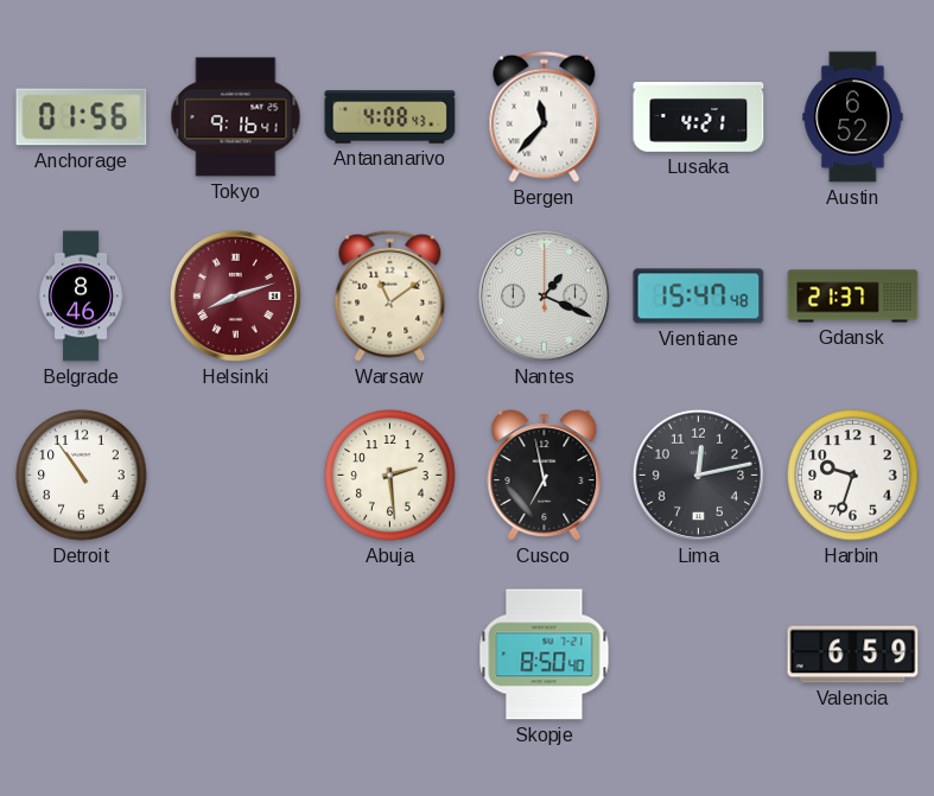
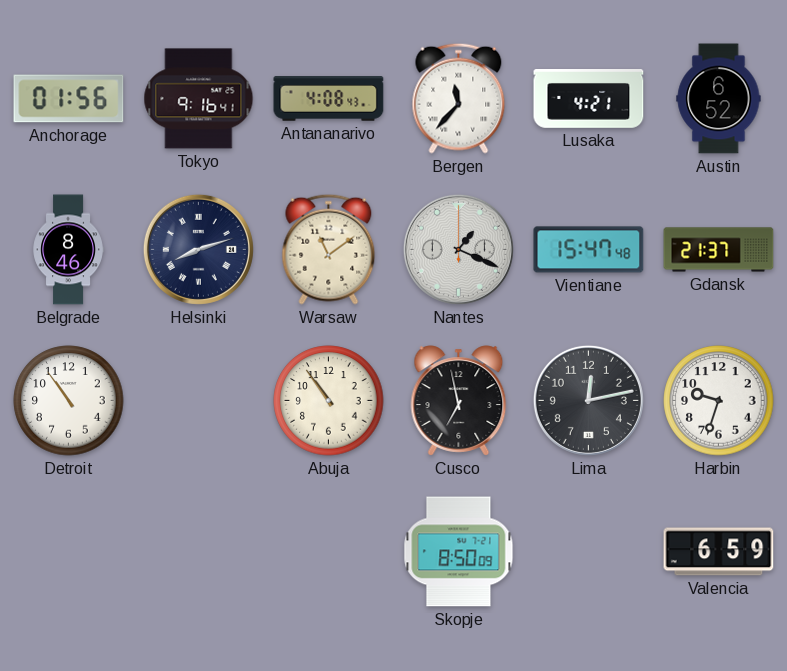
Helsinki dial: burgundy -> navy
Abuja: 2:29 -> 10:54
Skopje: 8:50:40 -> 8:50:09
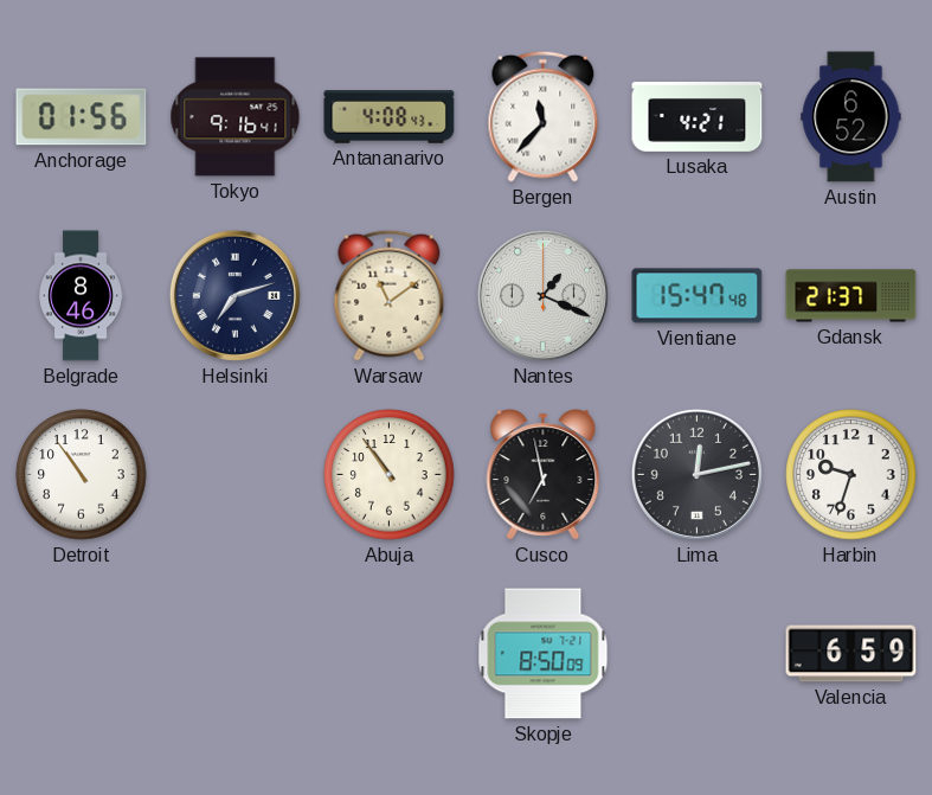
Helsinki: 8:12 -> 7:12
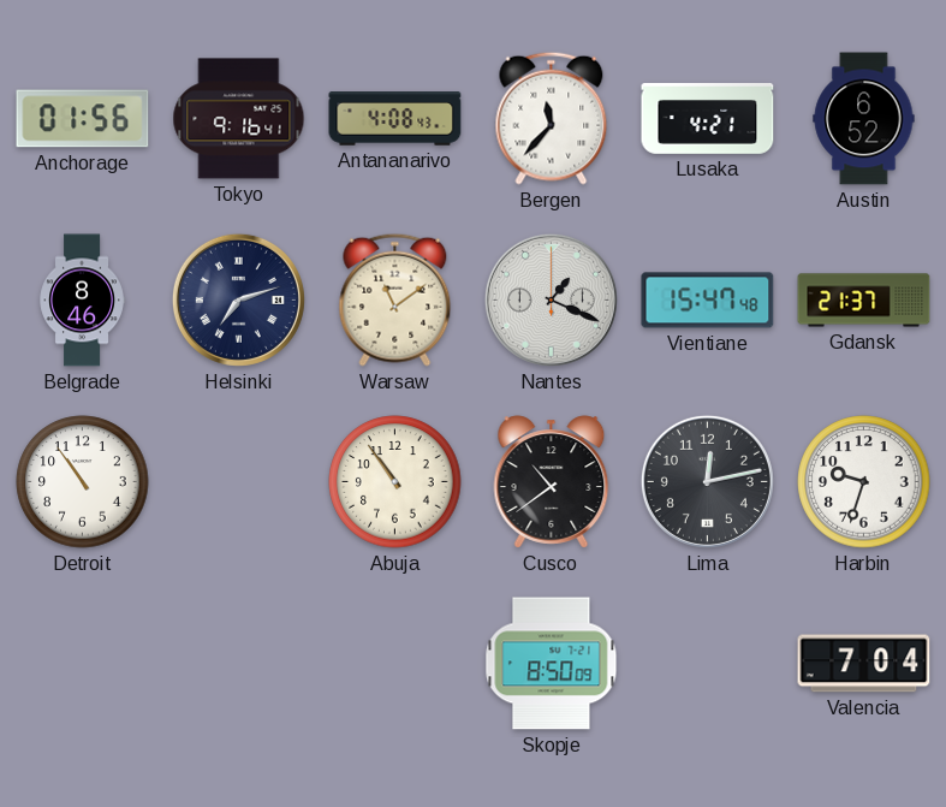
Cusco: 6:58 -> 10:39
Valencia: 6:59 -> 7:04
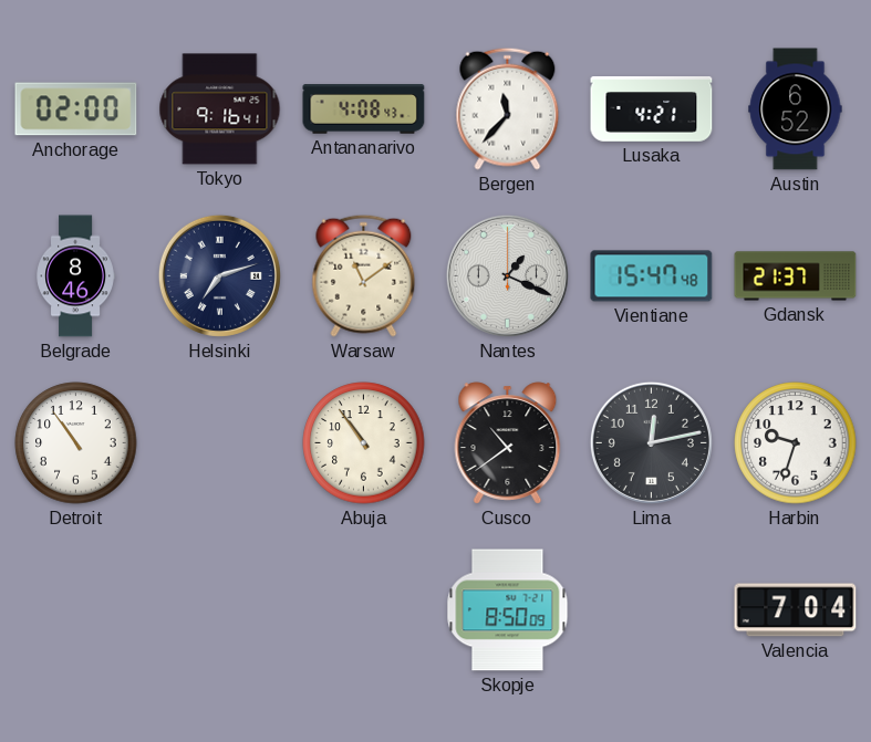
Anchorage: 01:56 -> 02:00
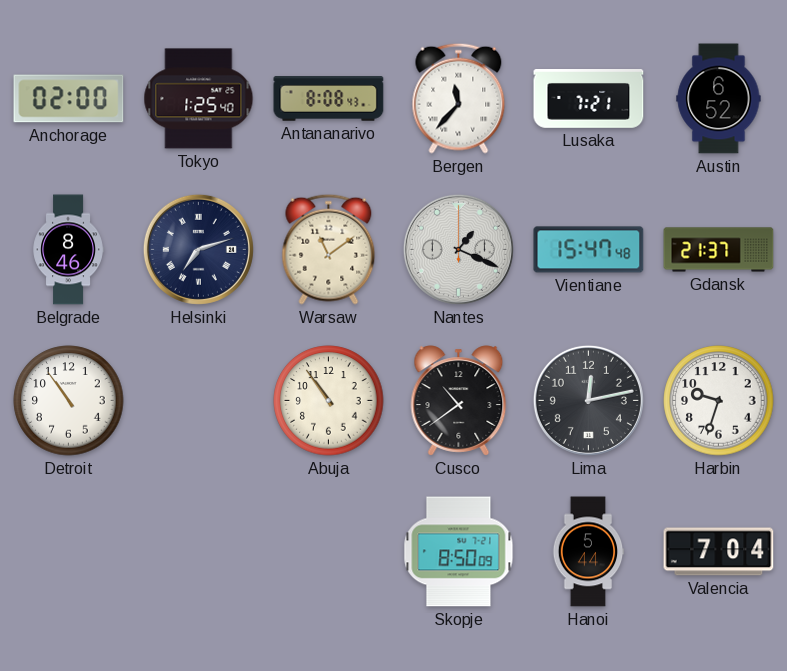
Tokyo: 9:16 -> 1:25
Antananarivo: 4:08 -> 8:08
Lusaka: 4:21 -> 7:21
Hanoi: none -> 5:44
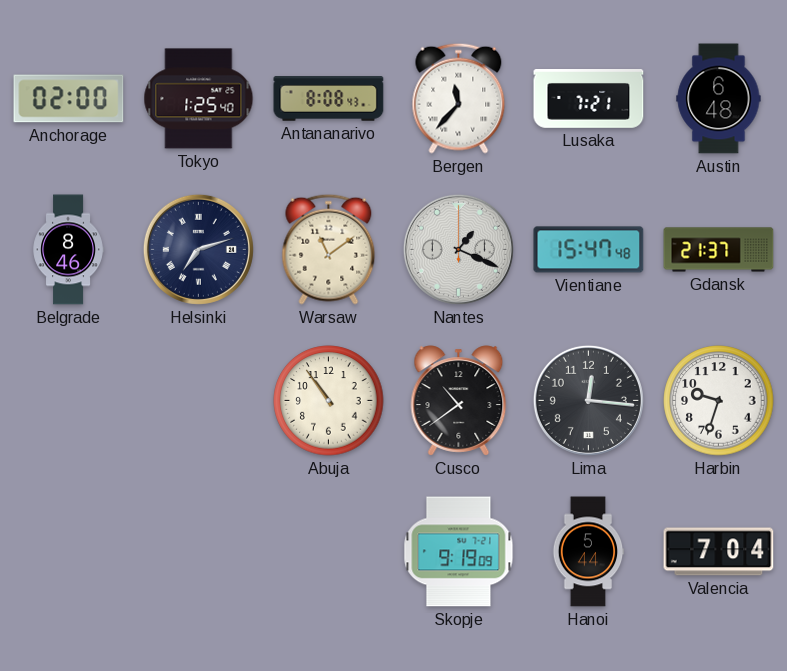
Austin: 6:52 -> 6:48
Detroit: 10:54 -> none
Lima: 12:13 -> 12:16
Skopje: 8:50 -> 9:19
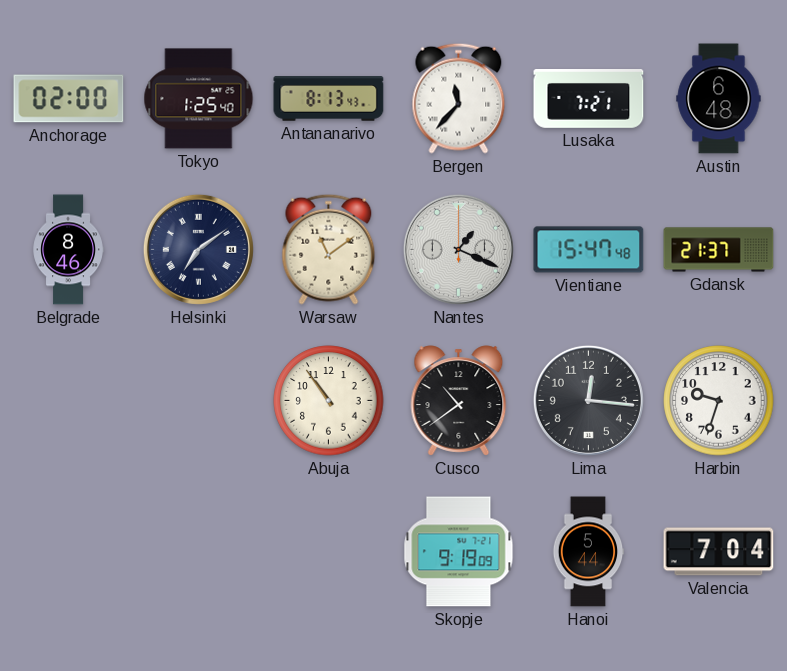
Antananarivo: 8:08 -> 8:13
Helsinki: 7:12 -> 7:09
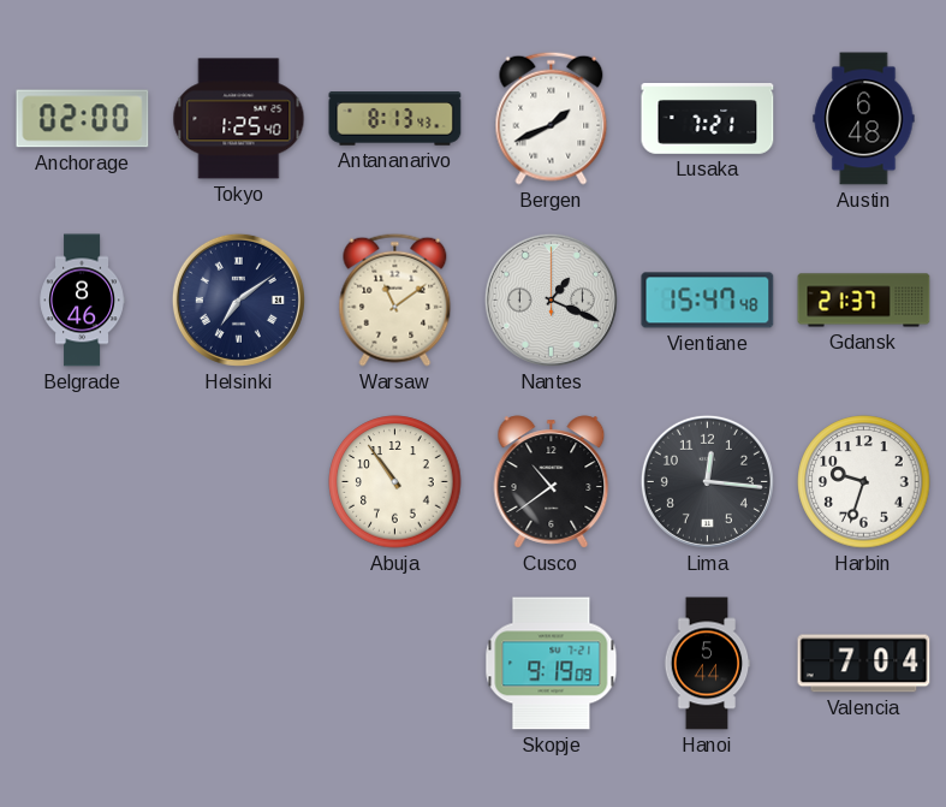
Bergen: 11:37 -> 1:41
